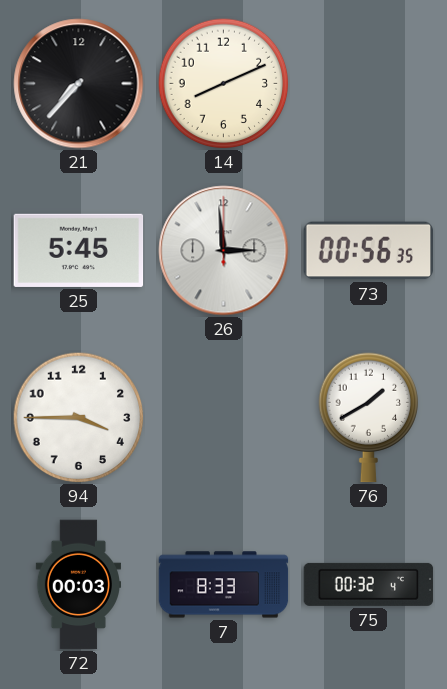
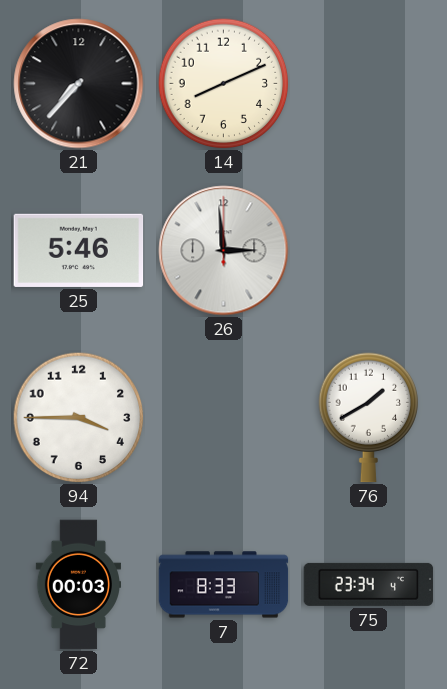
25: 5:45 -> 5:46
73: 00:56 -> none
75: 00:32 -> 23:34
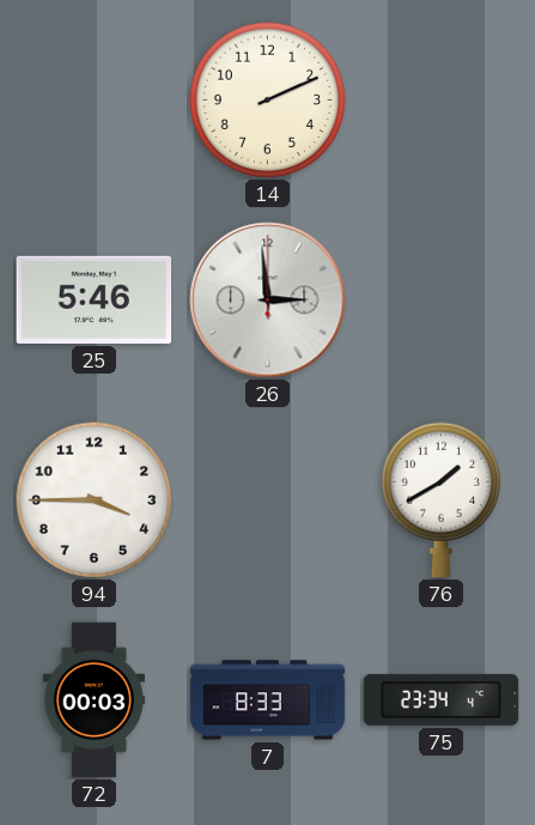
21: 7:37 -> none
14: 8:11 -> 2:11
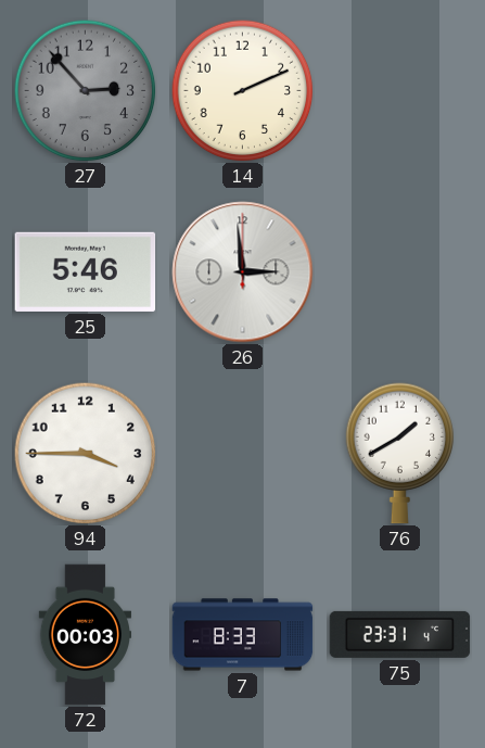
27: none -> 2:53
75: 23:34 -> 23:31
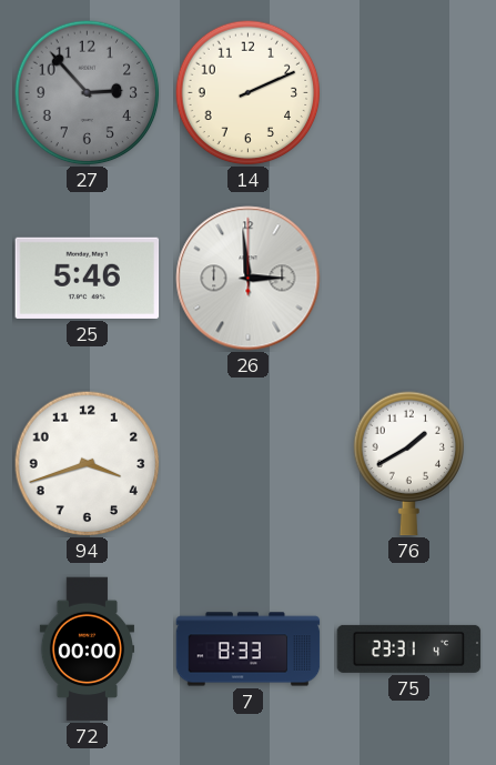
94: 3:45 -> 3:42
72: 00:03 -> 00:00
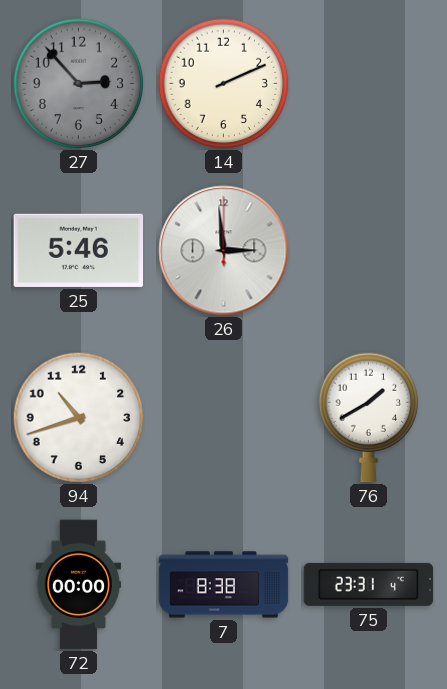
94: 3:42 -> 10:42
7: 8:33 -> 8:38
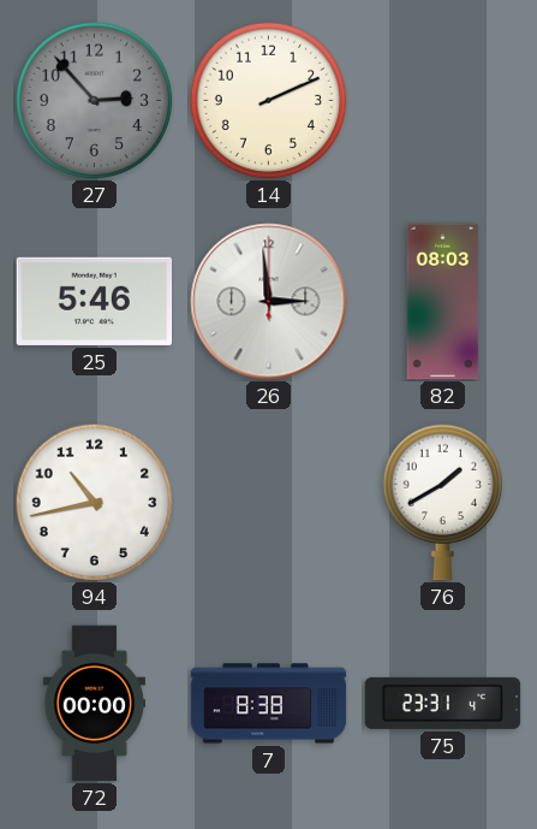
82: none -> 08:03
94: 10:42 -> 10:43
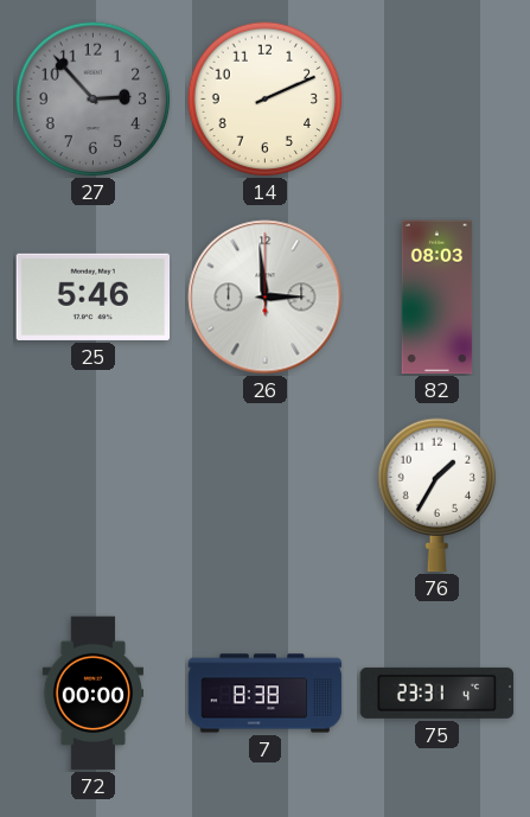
94: 10:43 -> none
76: 1:40 -> 1:35
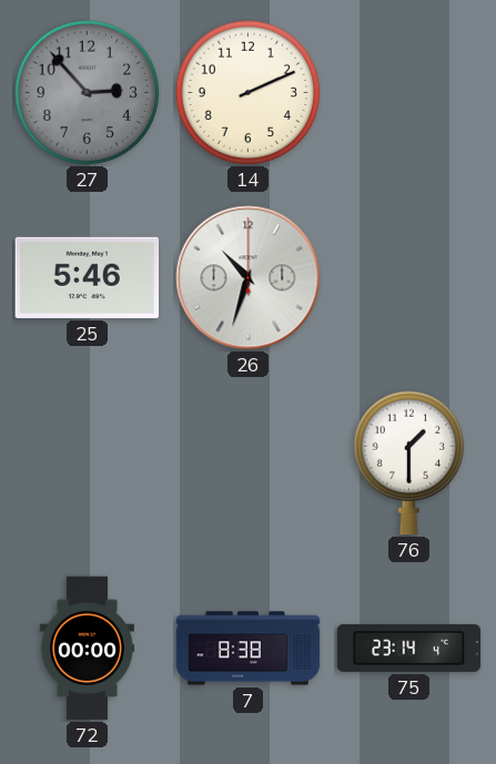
26: 2:59 -> 10:33
82: 08:03 -> none
76: 1:35 -> 1:30
75: 23:31 -> 23:14
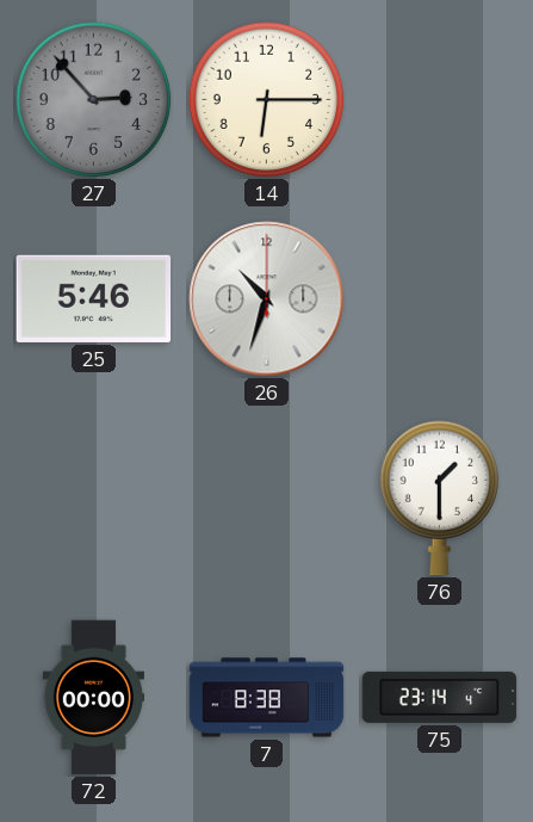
14: 2:11 -> 6:15
